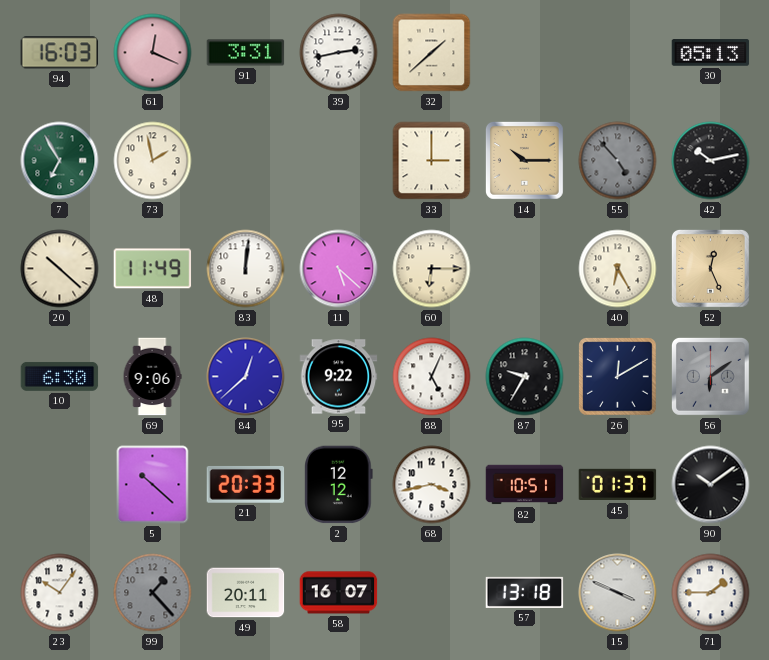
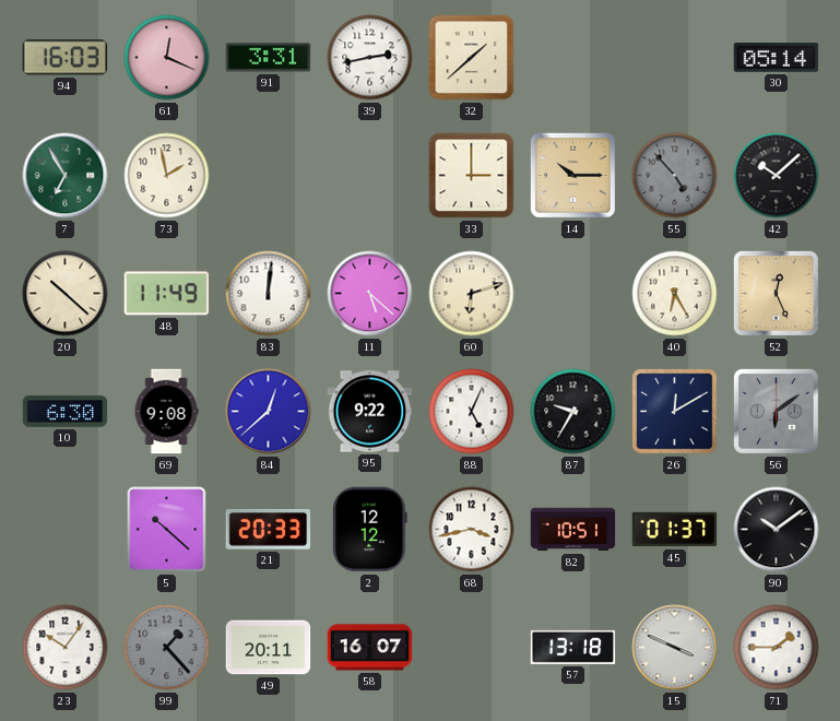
30: 05:13 -> 05:14
42: 10:13 -> 10:08
60: 6:15 -> 6:12
69: 9:06 -> 9:08
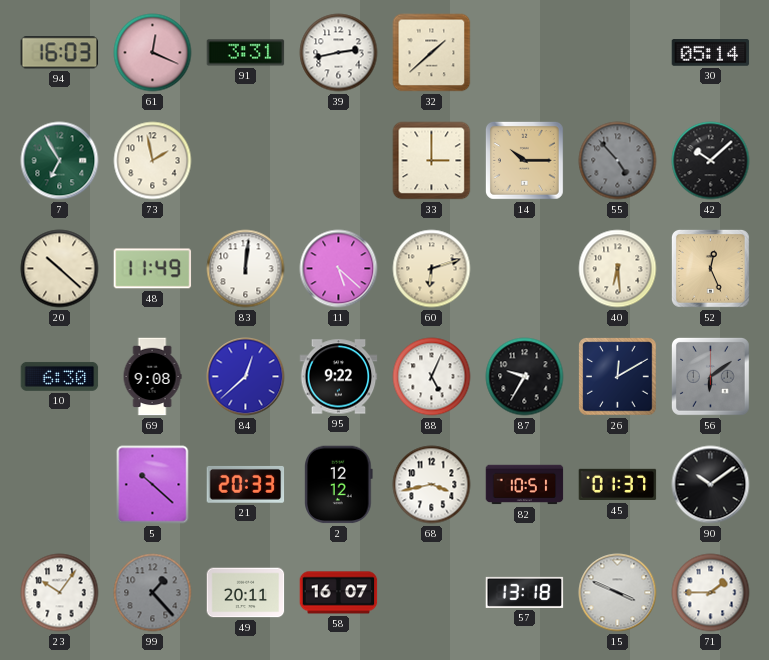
40: 6:25 -> 6:29
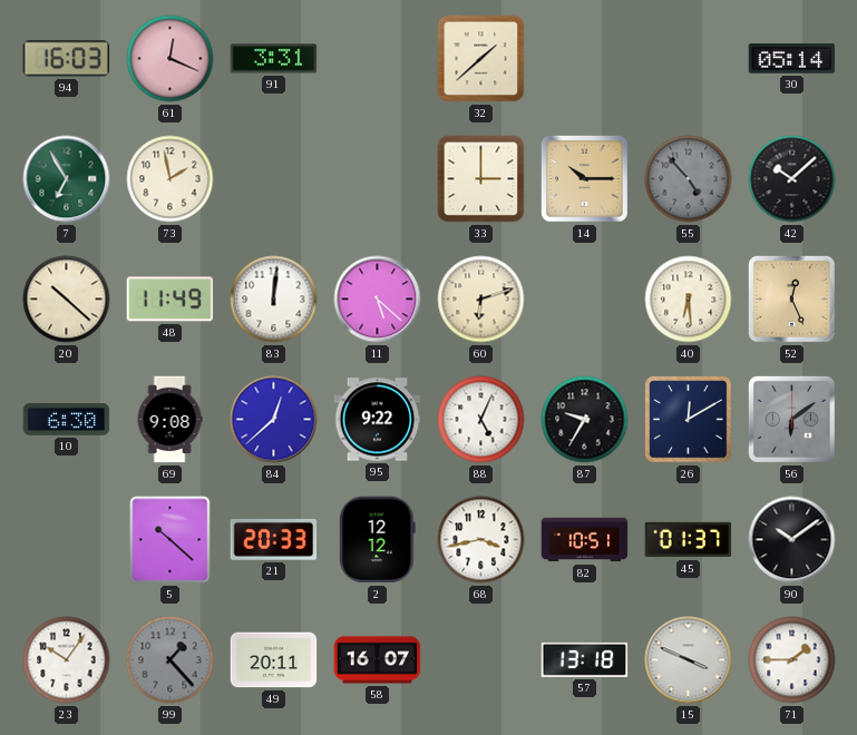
39: 2:43 -> none
